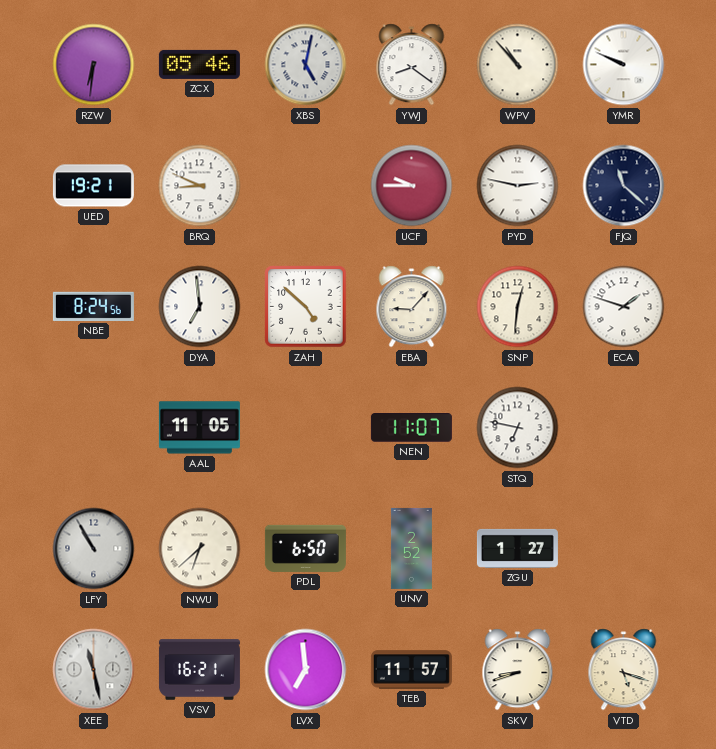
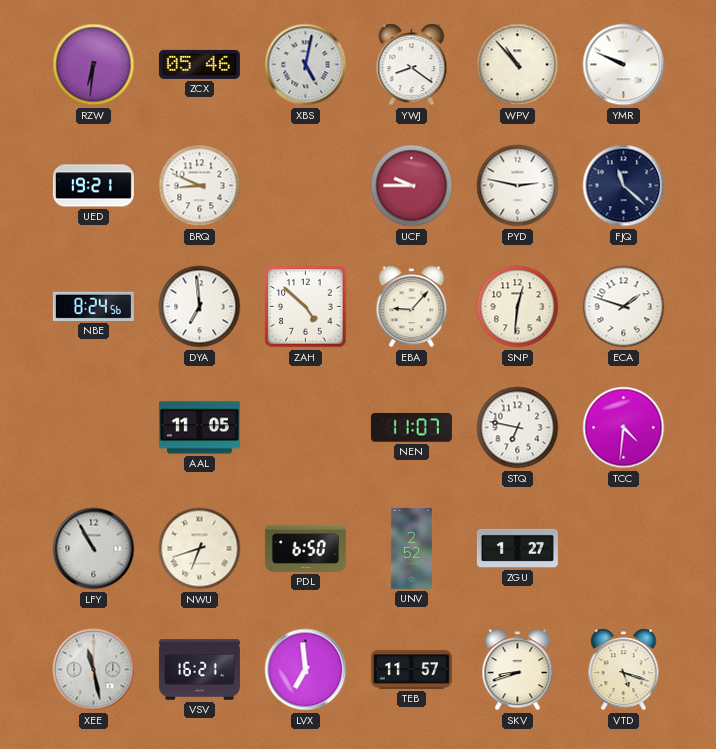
TCC: none -> 4:31
NWU: 6:38 -> 6:42
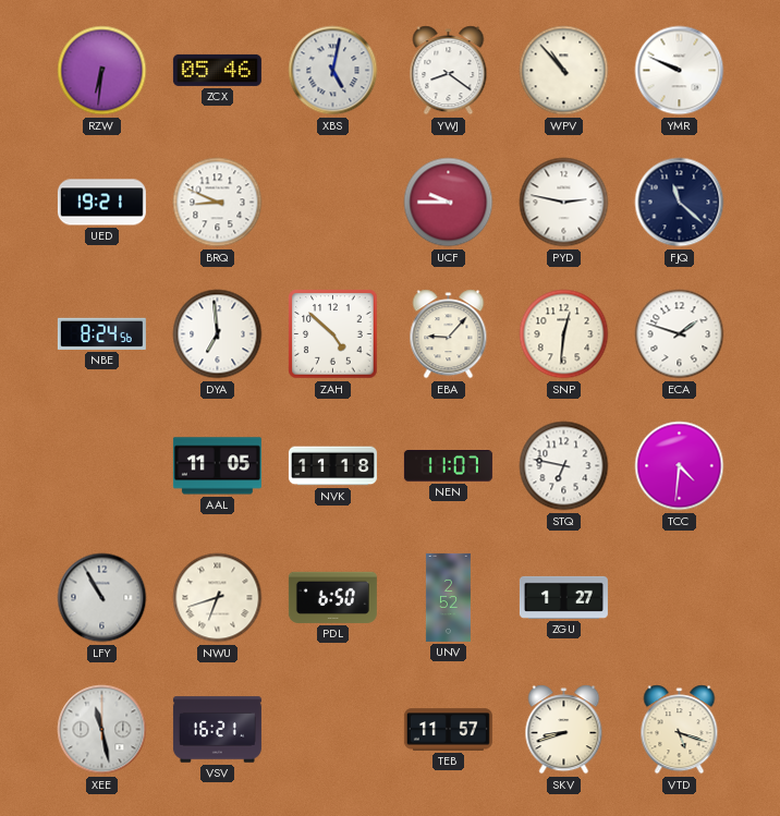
NVK: none -> 11:18
LVX: 6:59 -> none
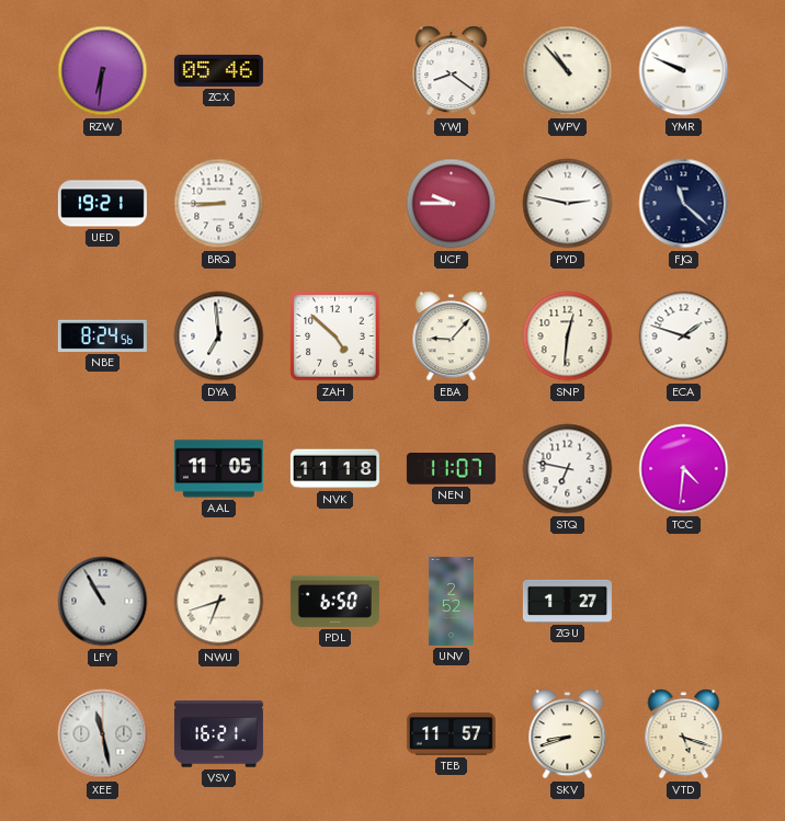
XBS: 5:02 -> none
BRQ: 8:49 -> 8:45
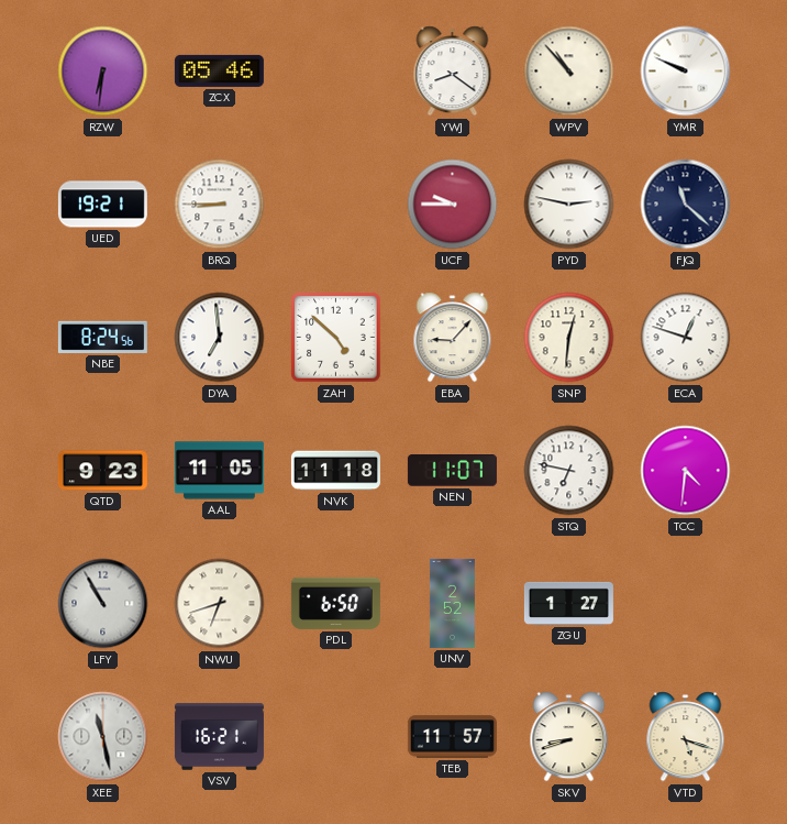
ECA: 1:48 -> 12:48
QTD: none -> 9:23
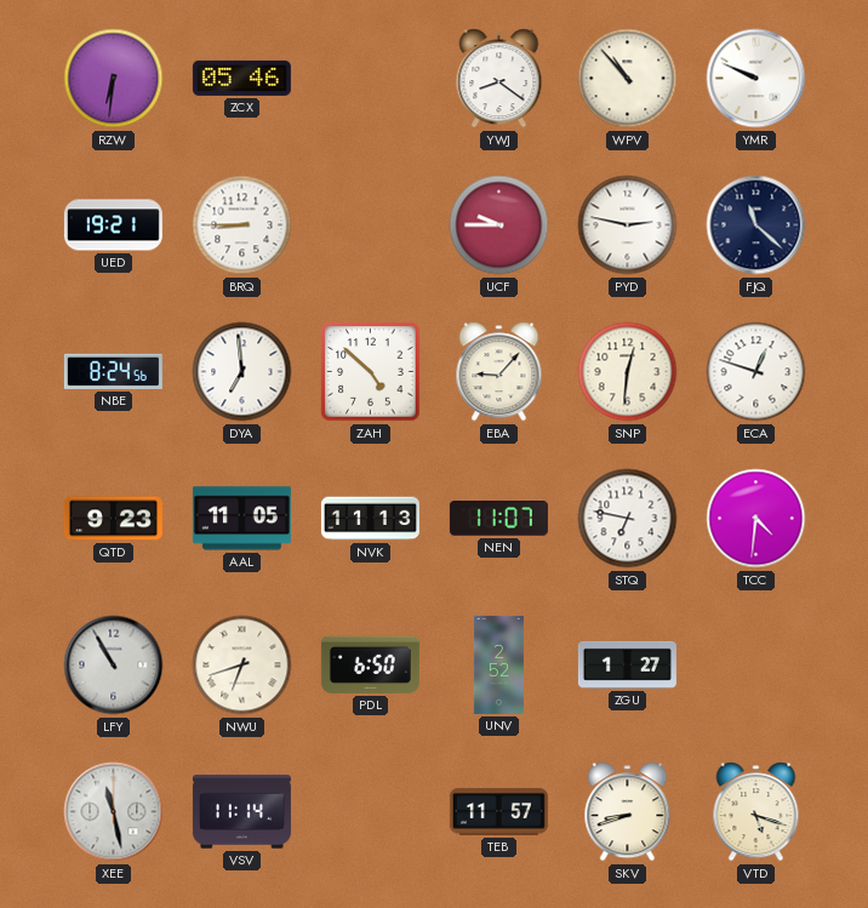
NVK: 11:18 -> 11:13
VSV: 16:21 -> 11:14
